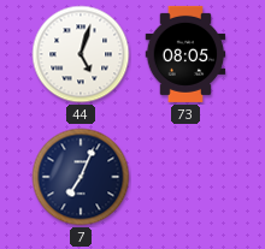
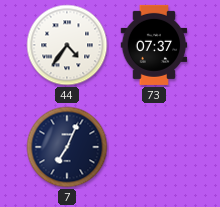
44: 5:03 -> 4:36
73: 08:05 -> 07:37
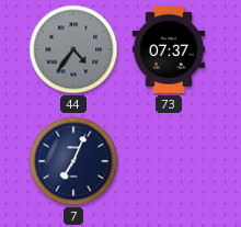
44 dial: white -> grey
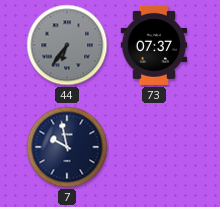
44: 4:36 -> 6:36
7: 7:04 -> 9:58
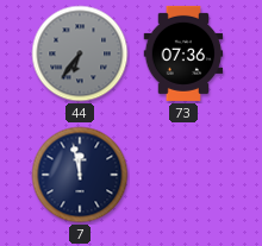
73: 07:37 -> 07:36
7: 9:58 -> 11:58
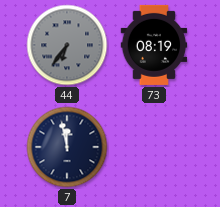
73: 07:36 -> 08:19
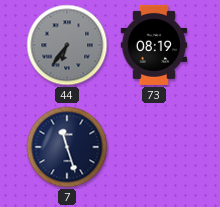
7: 11:58 -> 11:27
